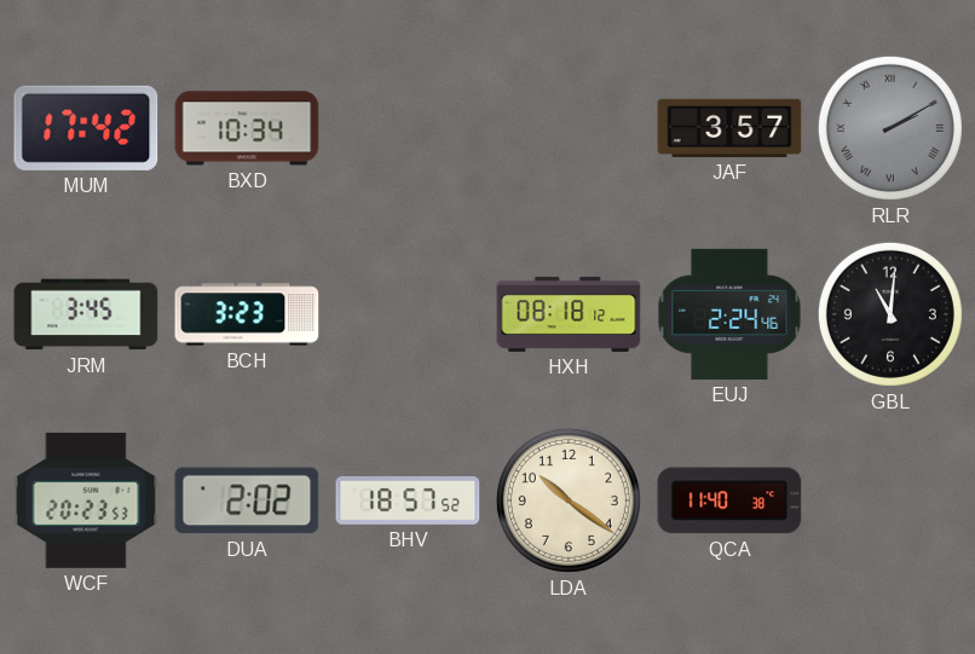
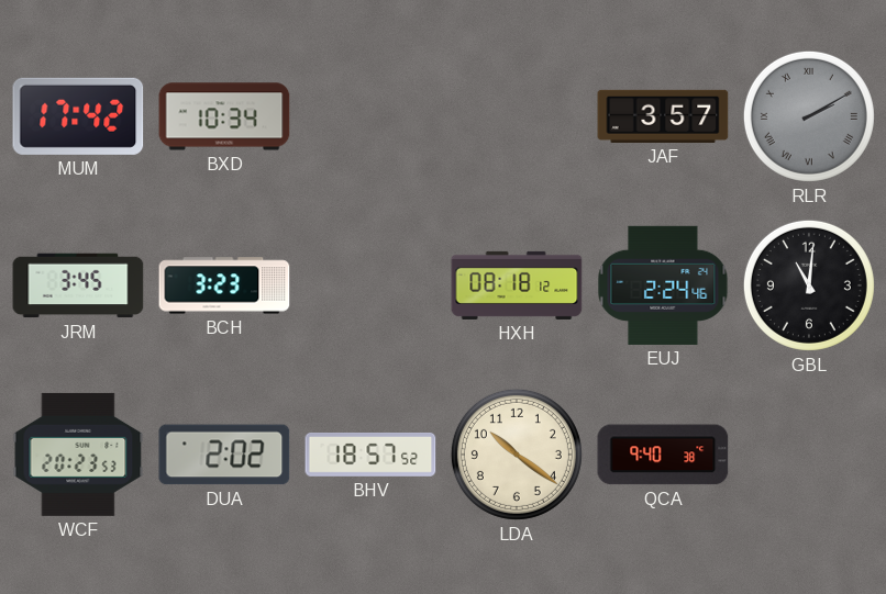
QCA: 11:40 -> 9:40
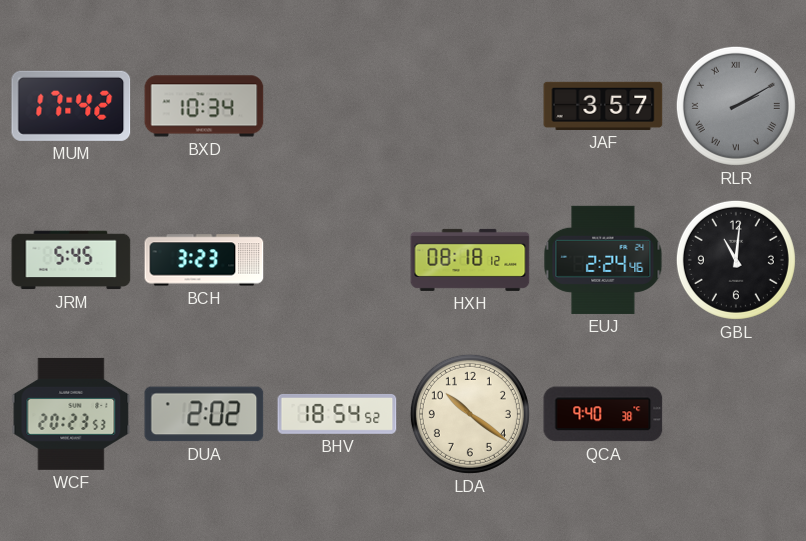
JRM: 3:45 -> 5:45
BHV: 18:57 -> 18:54
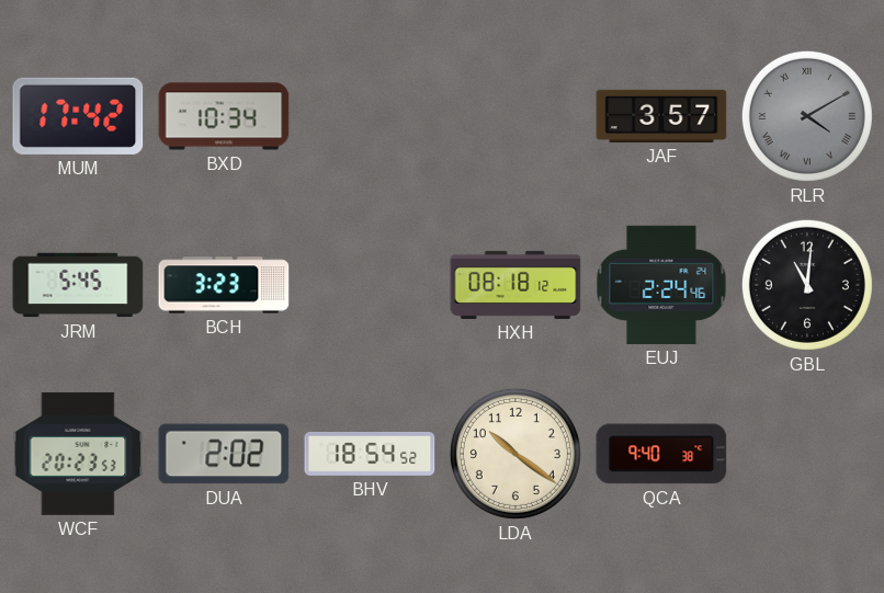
RLR: 2:10 -> 4:10
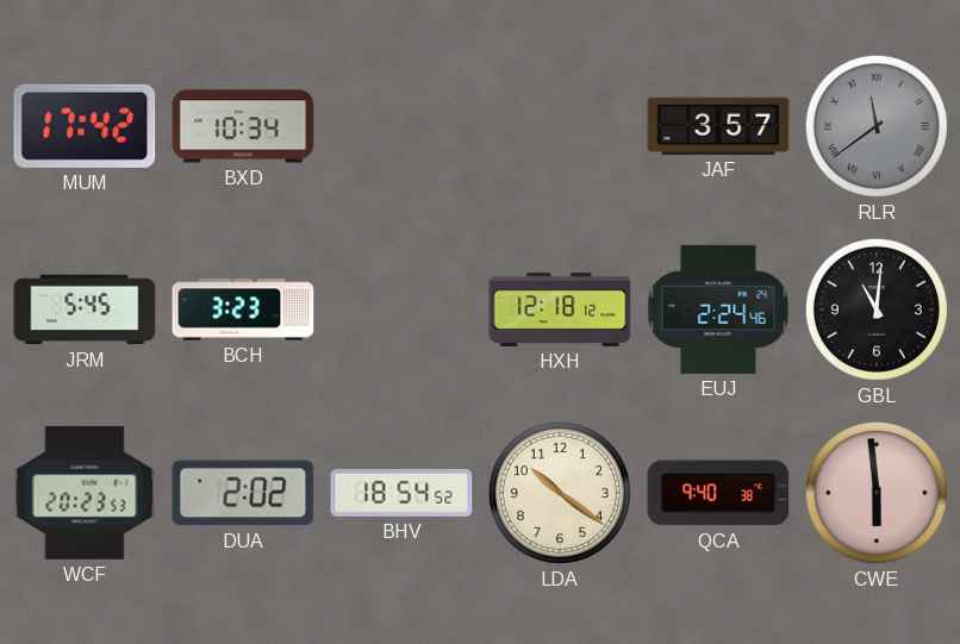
RLR: 4:10 -> 11:39
HXH: 08:18 -> 12:18
CWE: none -> 5:59
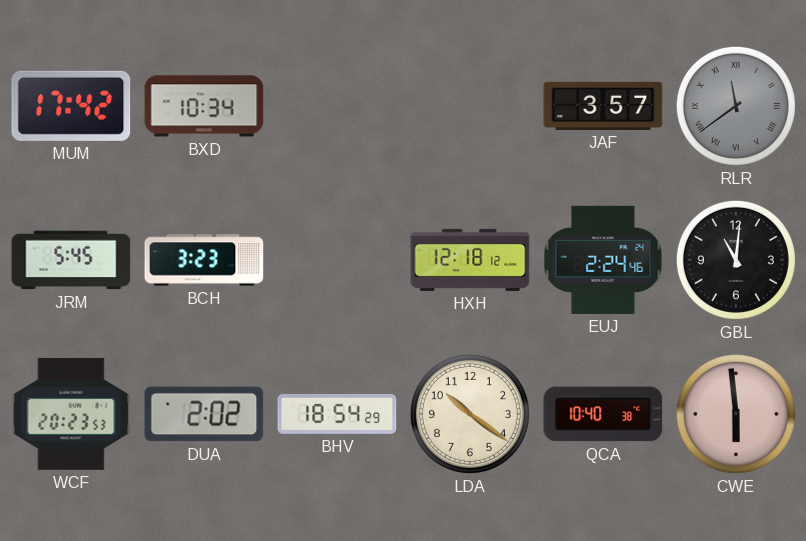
BHV: 18:54:52 -> 18:54:29
QCA: 9:40 -> 10:40
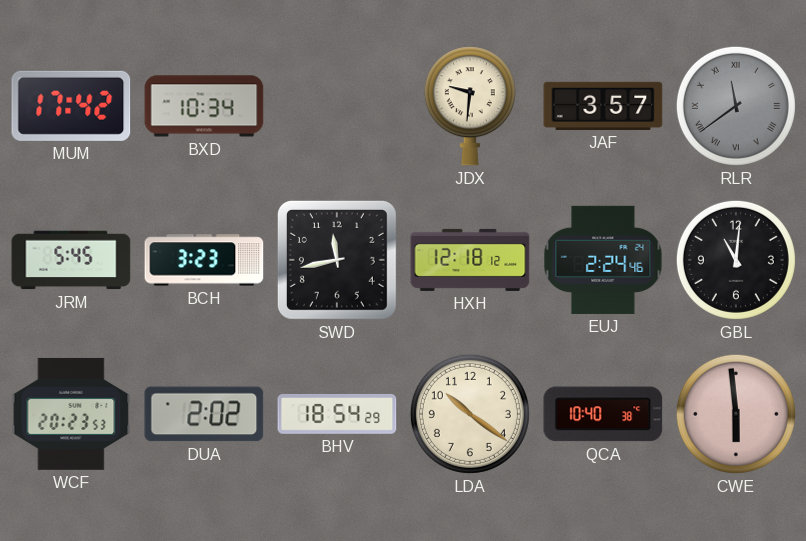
JDX: none -> 9:31
SWD: none -> 11:43
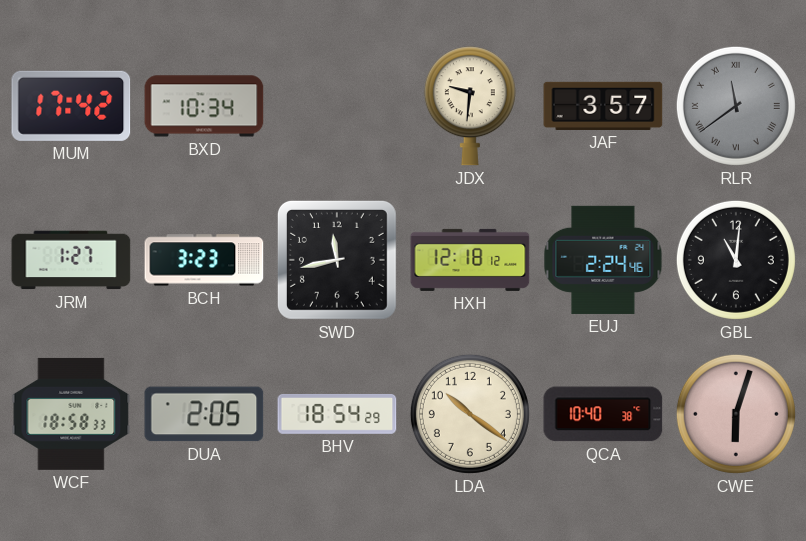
JRM: 5:45 -> 1:27
WCF: 20:23 -> 18:58
DUA: 2:02 -> 2:05
CWE: 5:59 -> 6:03
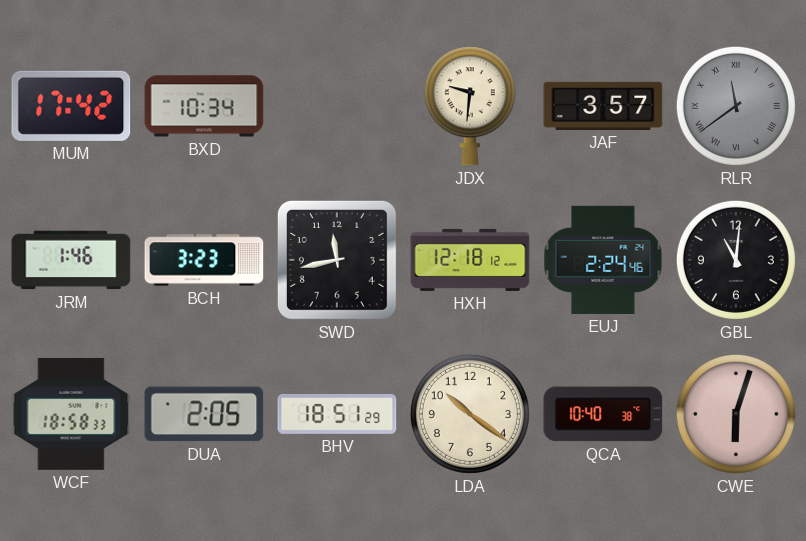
JRM: 1:27 -> 1:46
BHV: 18:54 -> 18:51
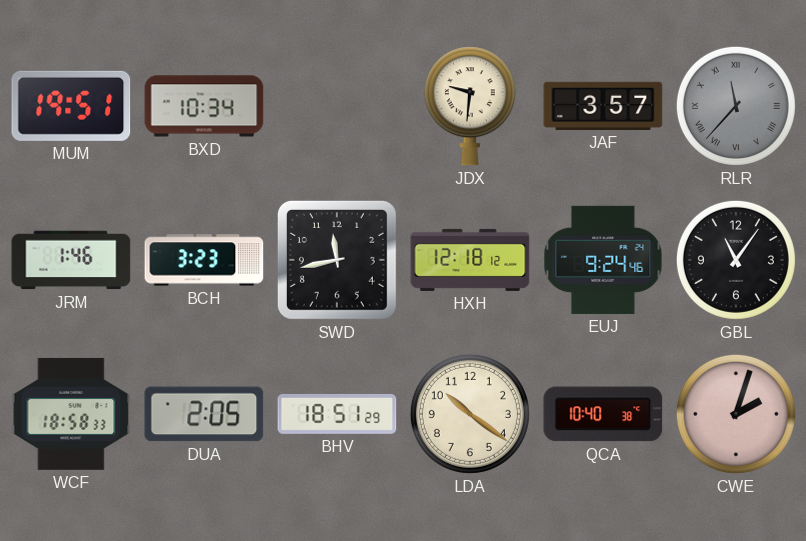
MUM: 17:42 -> 19:51
RLR: 11:39 -> 11:37
EUJ: 2:24 -> 9:24
GBL: 11:01 -> 11:06
CWE: 6:03 -> 2:03
